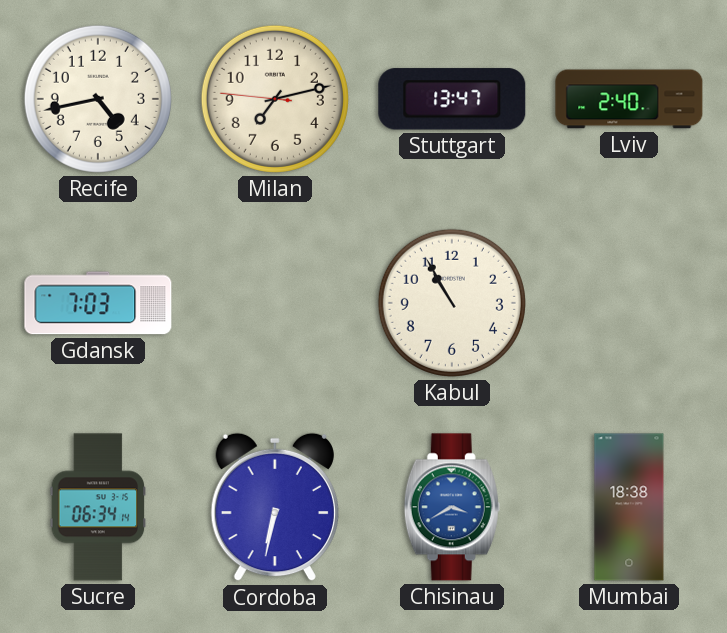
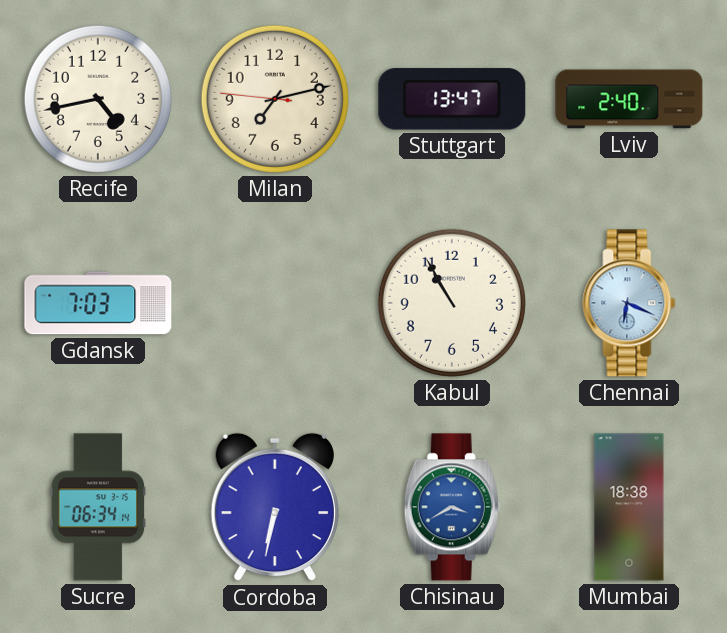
Chennai: none -> 6:19
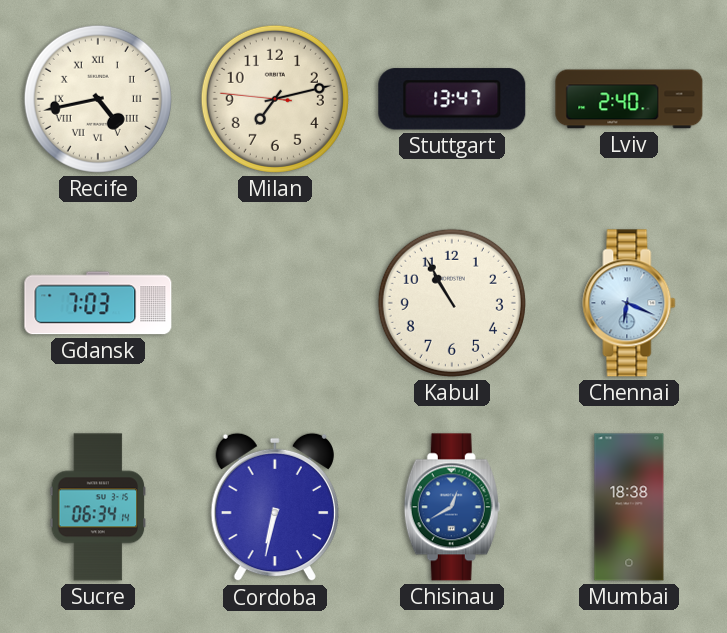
Recife numerals: Arabic -> Roman
Chisinau: 3:40 -> 12:40
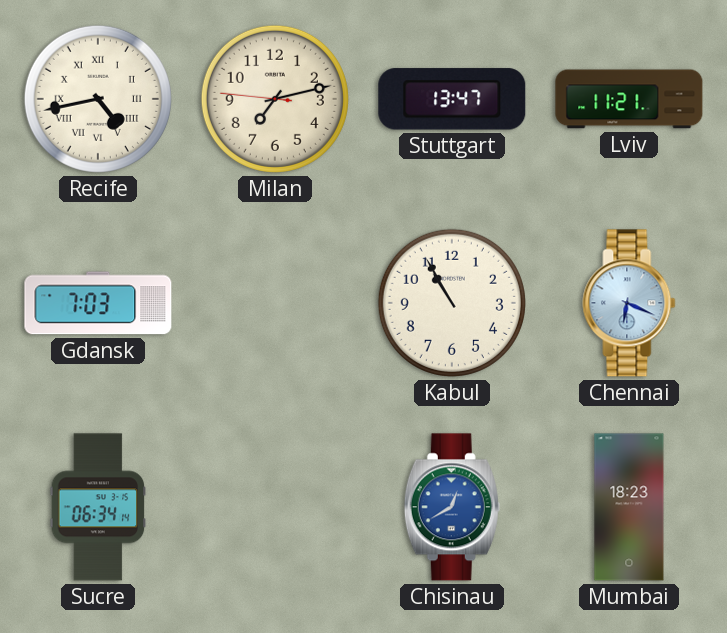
Lviv: 2:40 -> 11:21
Cordoba: 6:32 -> none
Mumbai: 18:38 -> 18:23
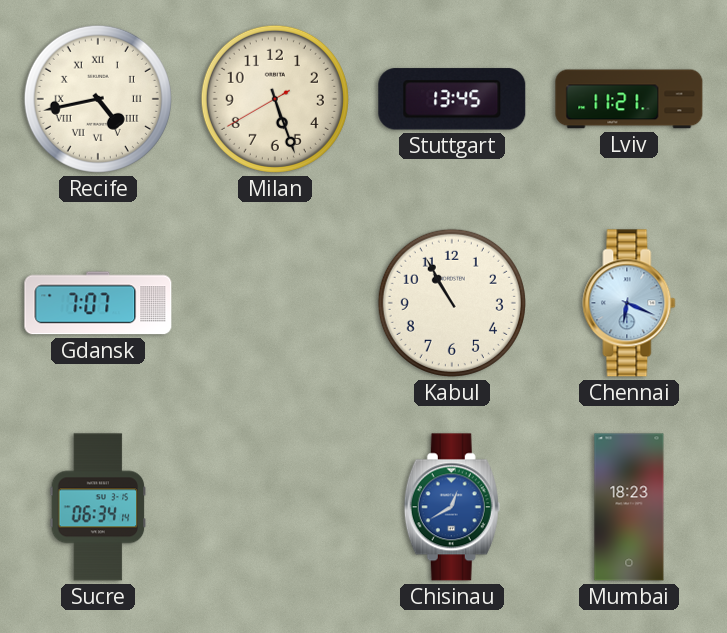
Milan: 7:12 -> 5:26
Stuttgart: 13:47 -> 13:45
Gdansk: 7:03 -> 7:07
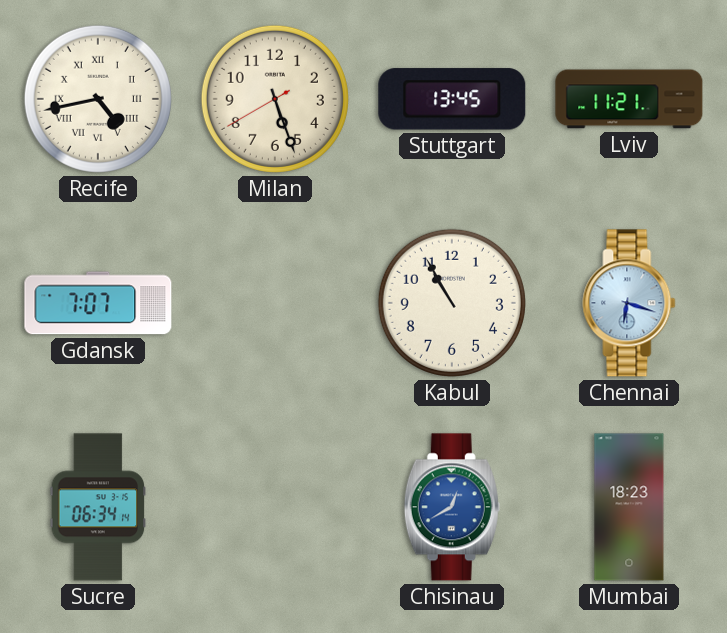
Chennai: 6:19 -> 6:18
